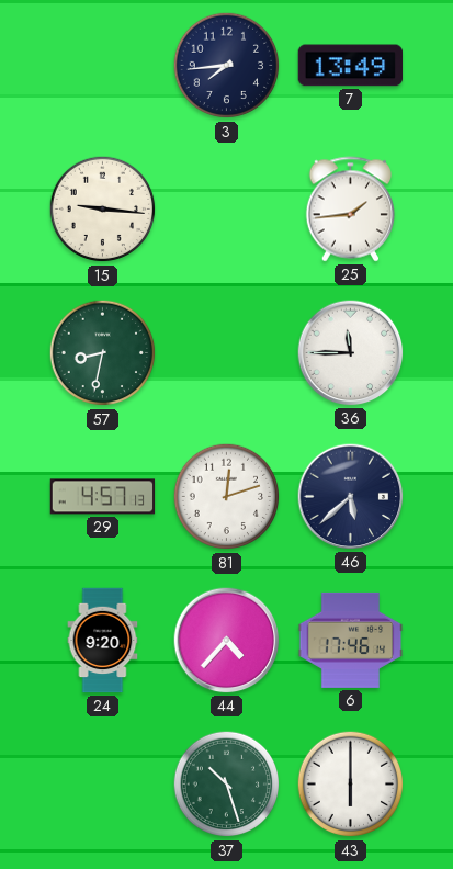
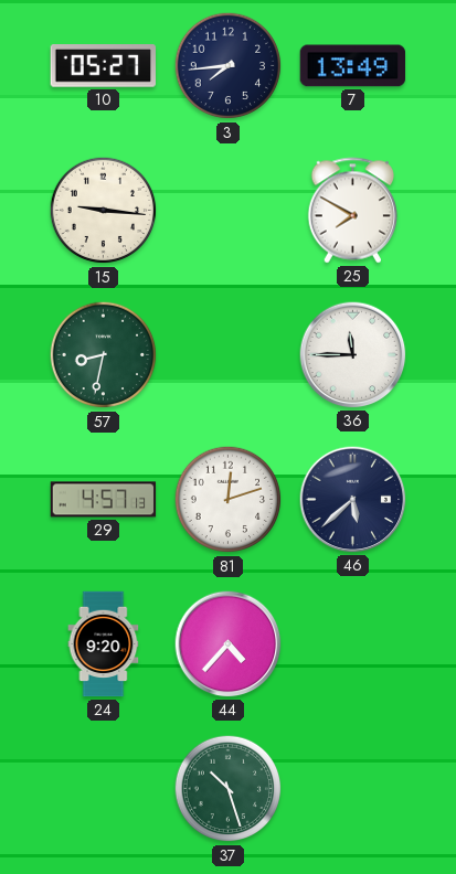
10: none -> 05:27
25: 1:44 -> 7:50
6: 17:46 -> none
43: 6:00 -> none
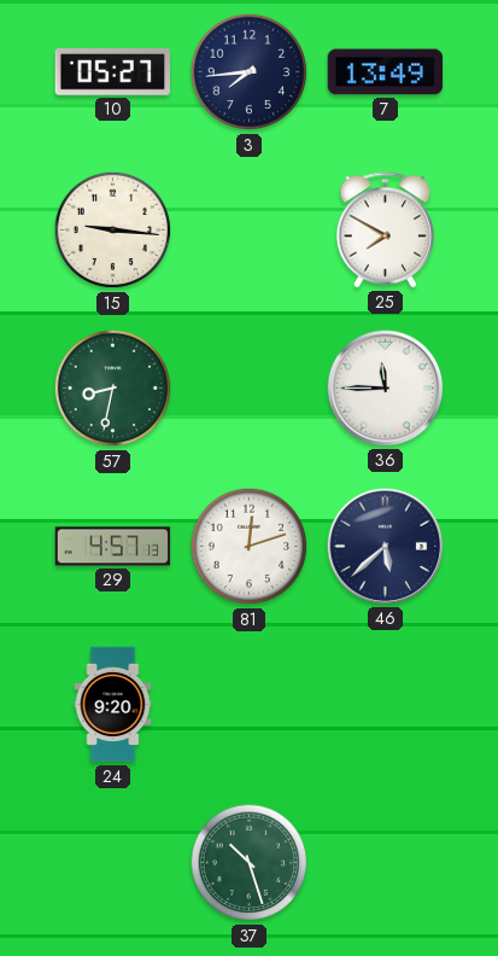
44: 4:37 -> none
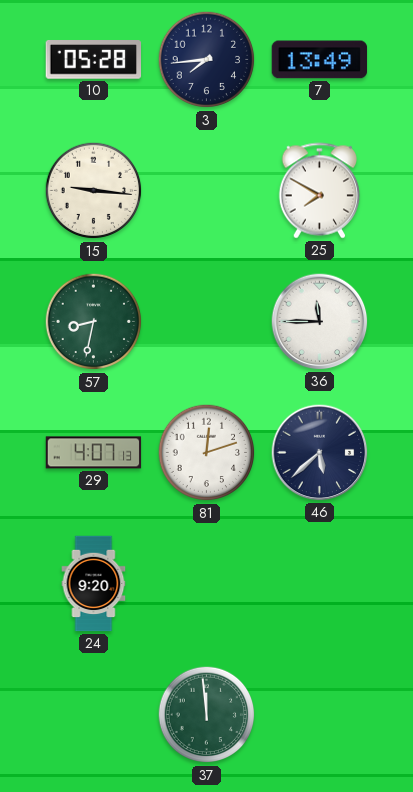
10: 05:27 -> 05:28
29: 4:57 -> 4:07
37: 10:27 -> 11:59
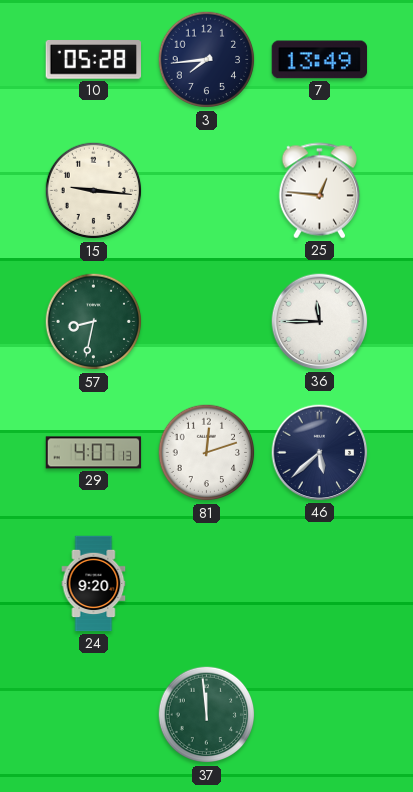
25: 7:50 -> 12:46
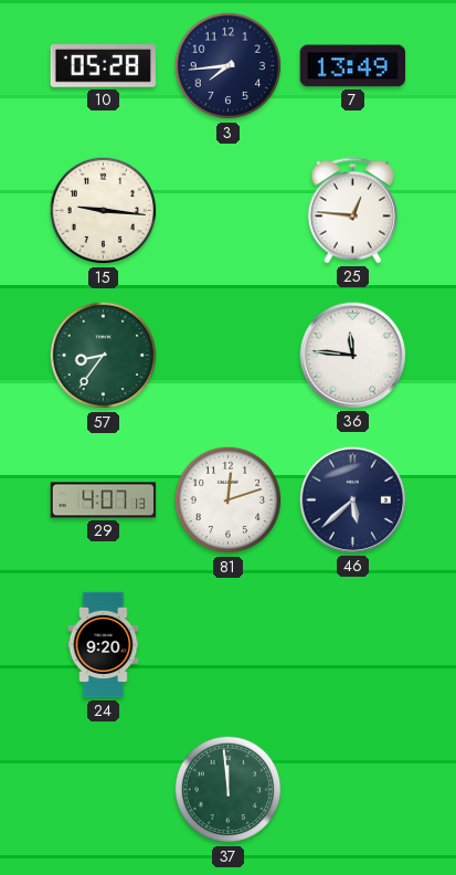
57: 8:32 -> 8:36
36: 11:45 -> 11:46
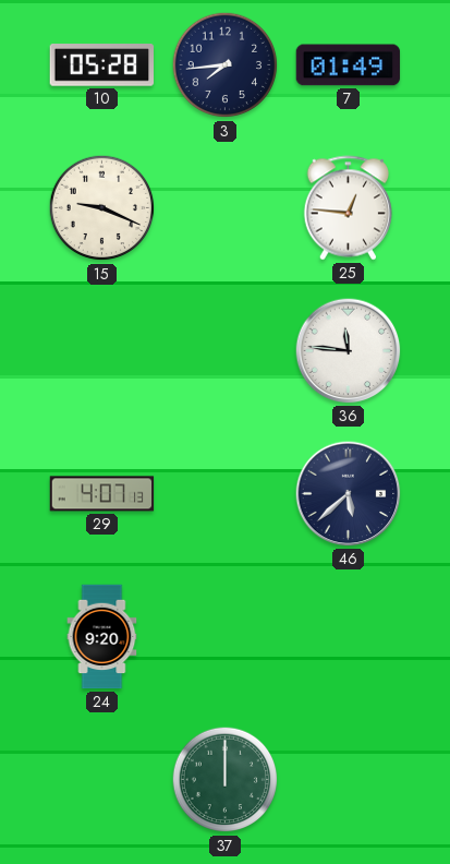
7: 13:49 -> 01:49
15: 9:16 -> 9:19
57: 8:36 -> none
81: 12:12 -> none
37: 11:59 -> 12:00
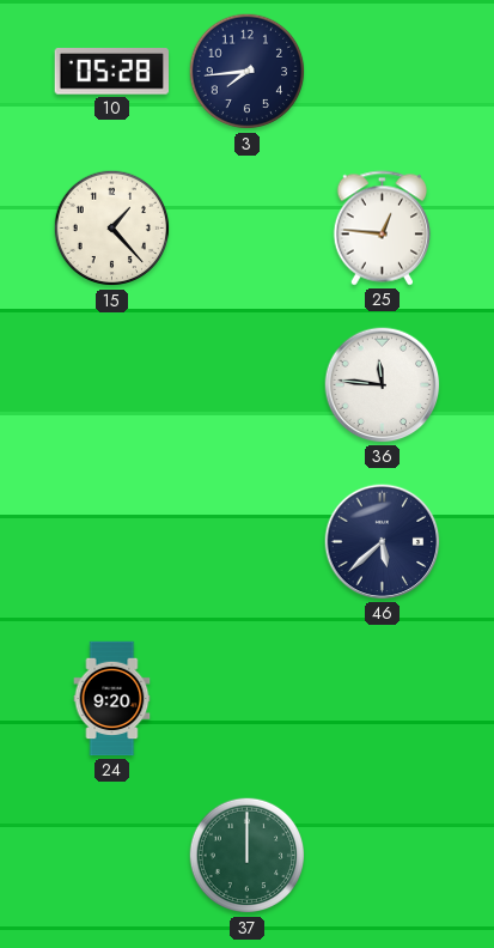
7: 01:49 -> none
15: 9:19 -> 1:23
29: 4:07 -> none
